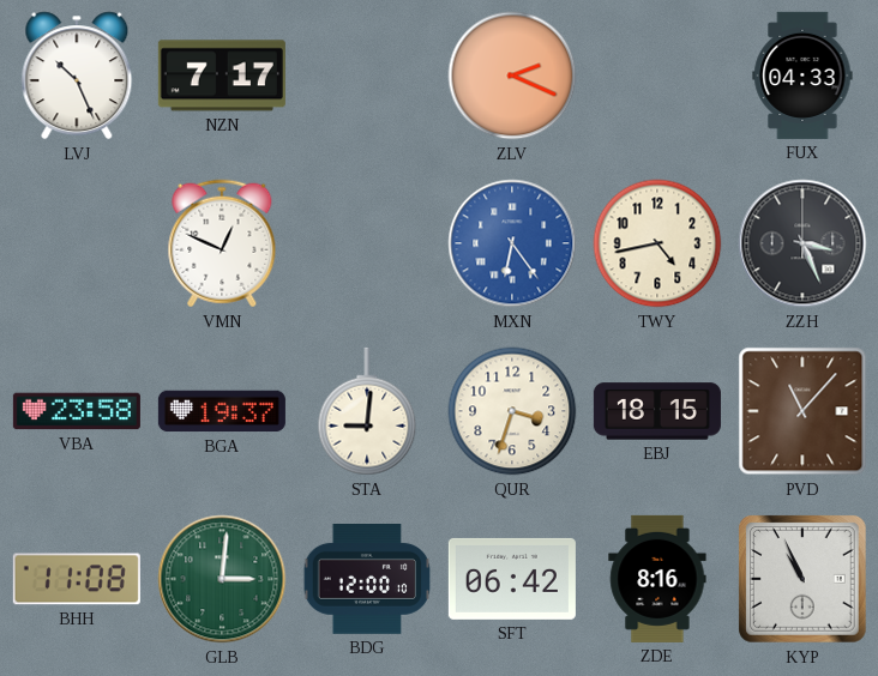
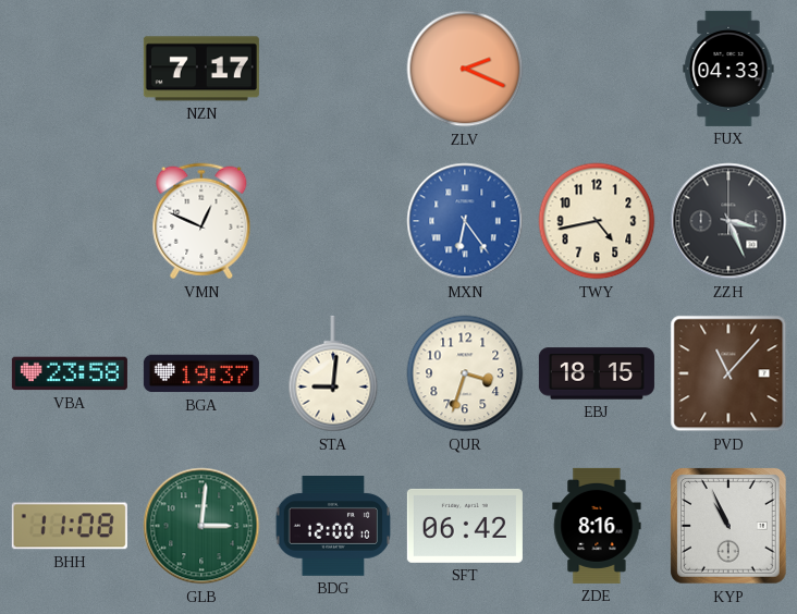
LVJ: 10:26 -> none
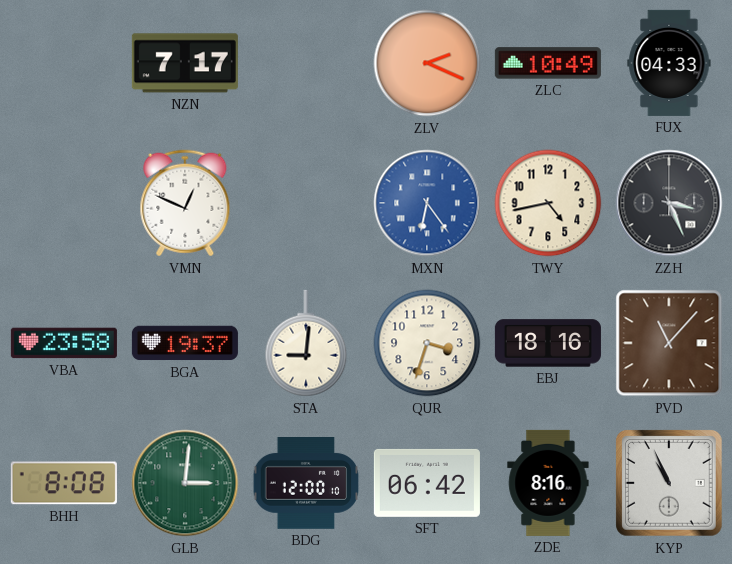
ZLC: none -> 10:49
EBJ: 18:15 -> 18:16
BHH: 11:08 -> 8:08
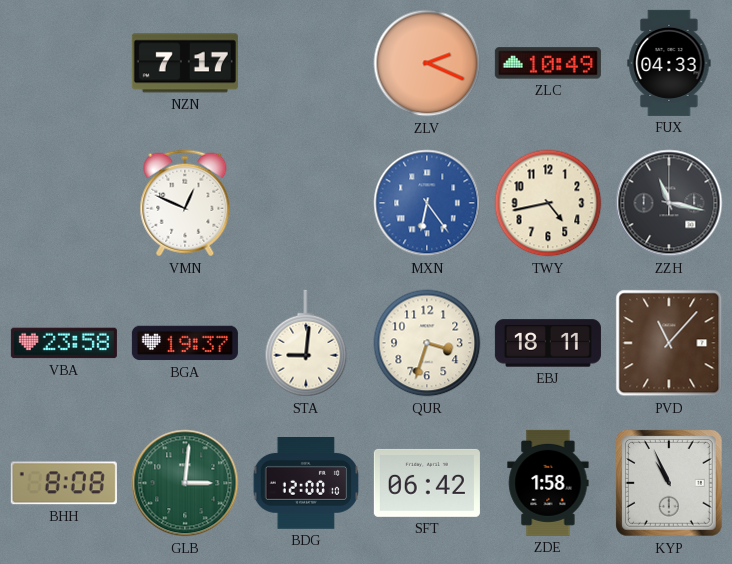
ZZH: 3:26 -> 11:17
EBJ: 18:16 -> 18:11
ZDE: 8:16 -> 1:58
